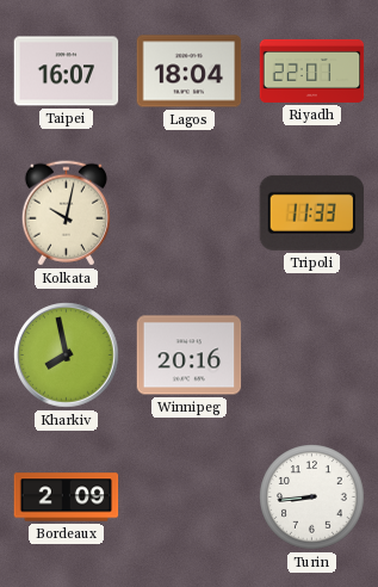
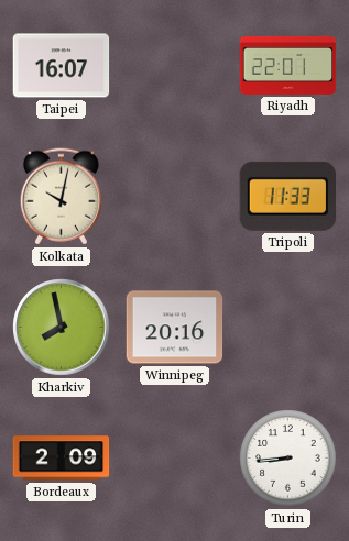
Lagos: 18:04 -> none
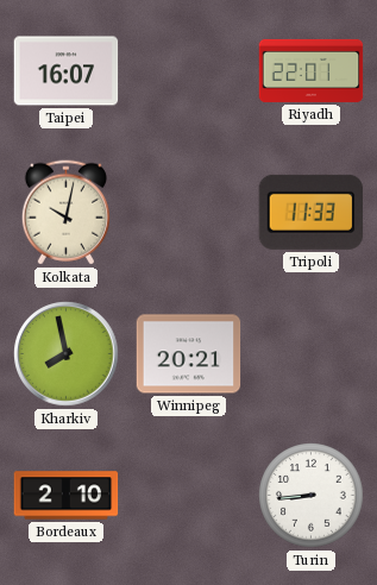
Winnipeg: 20:16 -> 20:21
Bordeaux: 2:09 -> 2:10
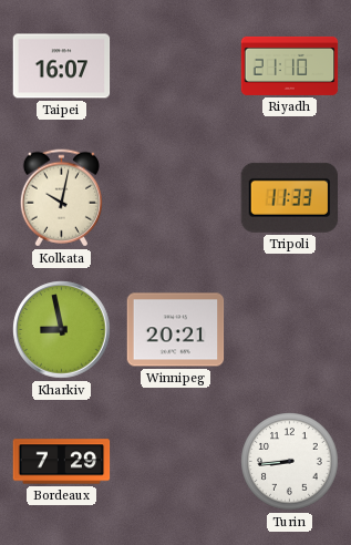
Riyadh: 22:01 -> 21:10
Kharkiv: 7:58 -> 8:58
Bordeaux: 2:10 -> 7:29
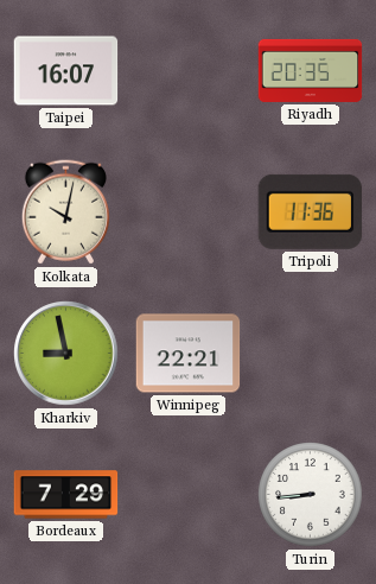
Riyadh: 21:10 -> 20:35
Tripoli: 11:33 -> 11:36
Winnipeg: 20:21 -> 22:21
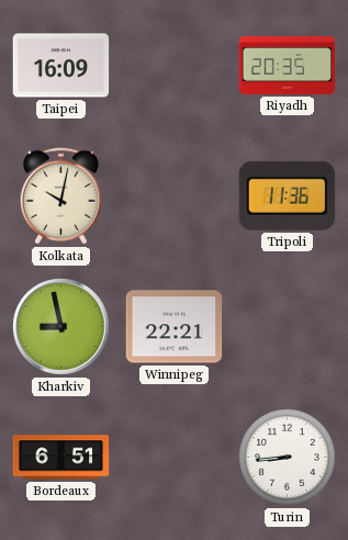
Taipei: 16:07 -> 16:09
Bordeaux: 7:29 -> 6:51
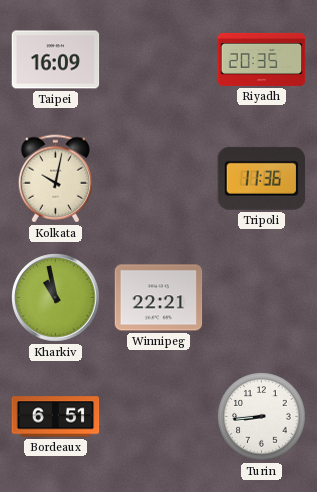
Kharkiv: 8:58 -> 10:58
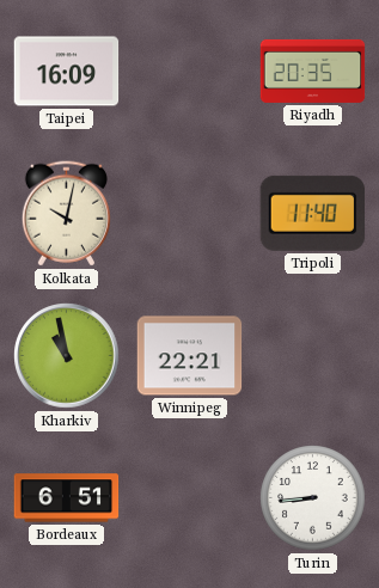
Tripoli: 11:36 -> 11:40
